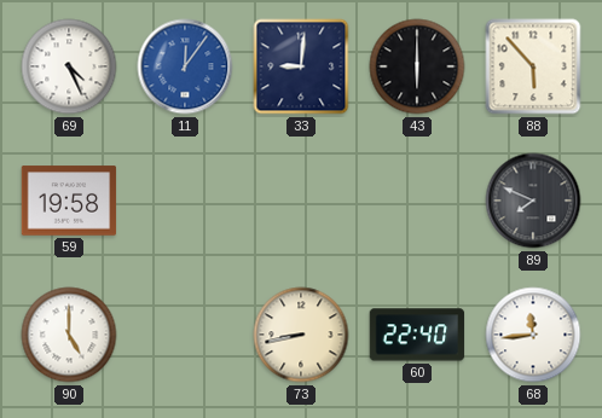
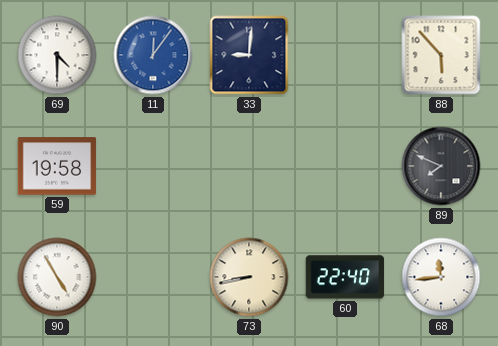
69: 4:26 -> 4:30
43: 6:00 -> none
90: 5:00 -> 4:55
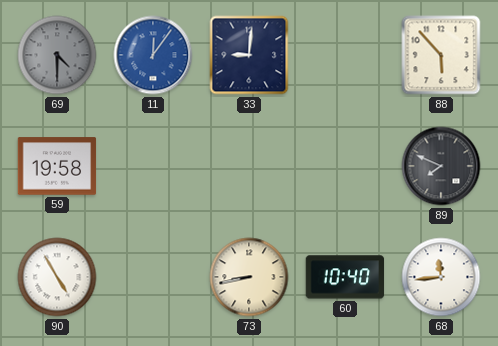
69 dial: white -> grey
60: 22:40 -> 10:40
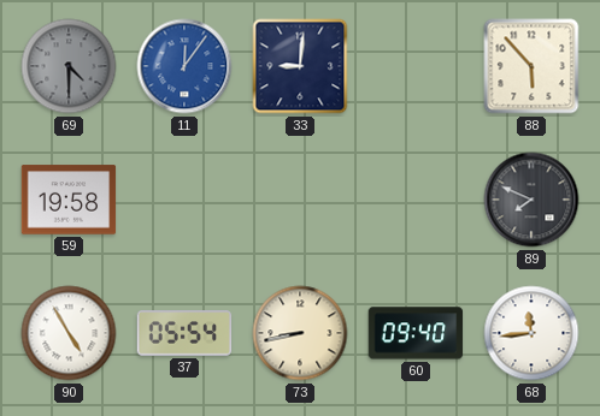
37: none -> 05:54
60: 10:40 -> 09:40
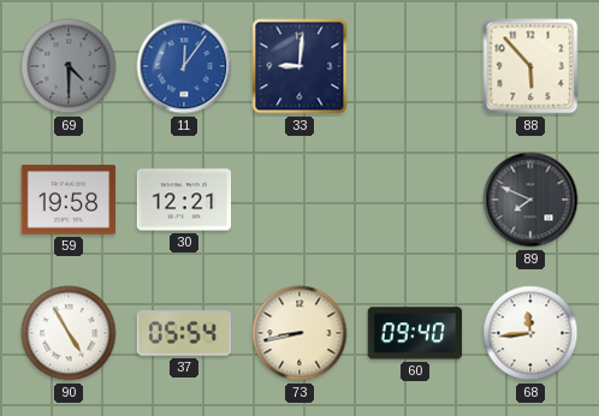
30: none -> 12:21
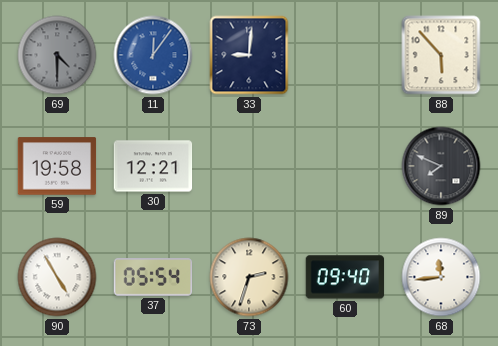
73: 8:43 -> 2:33
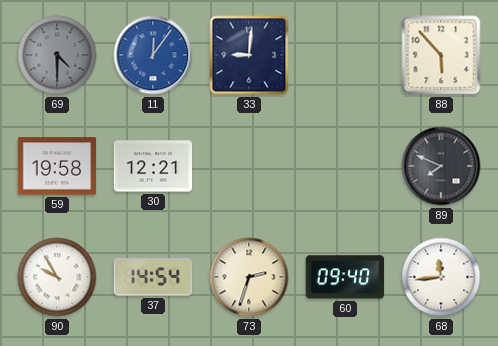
90: 4:55 -> 9:55
37: 05:54 -> 14:54
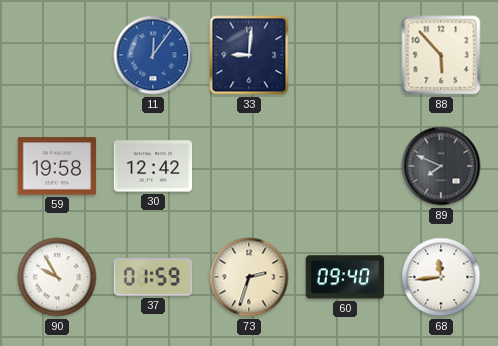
69: 4:30 -> none
30: 12:21 -> 12:42
37: 14:54 -> 01:59
